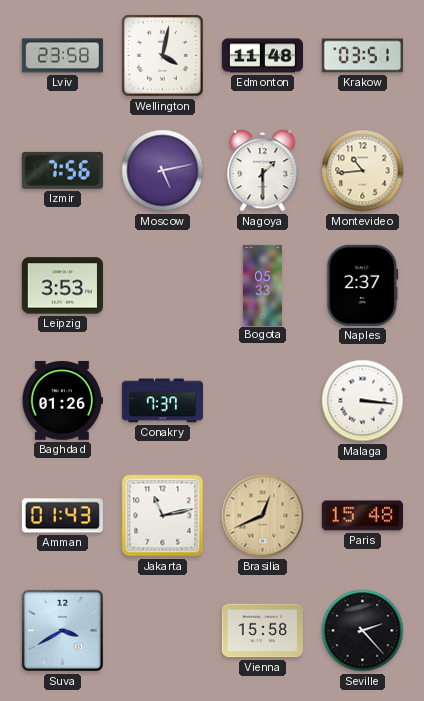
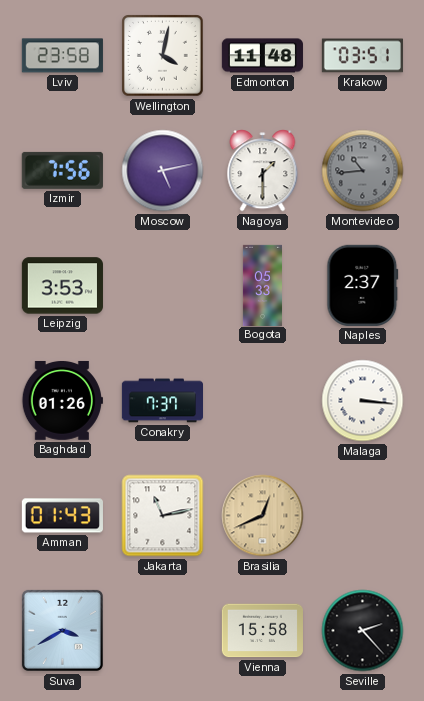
Montevideo dial: cream -> grey
Paris: 15:48 -> none
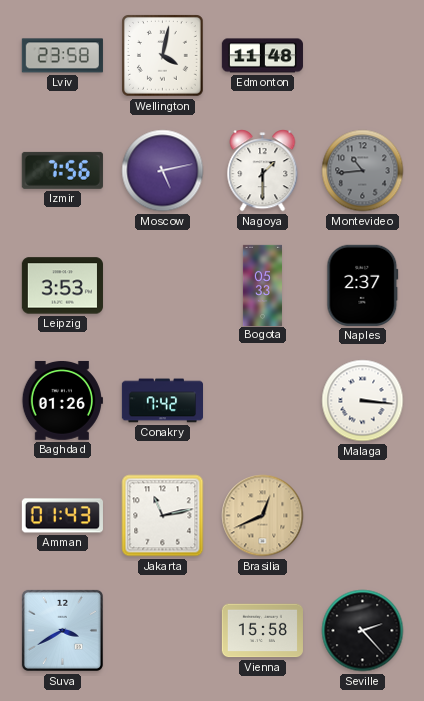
Krakow: 03:51 -> none
Conakry: 7:37 -> 7:42
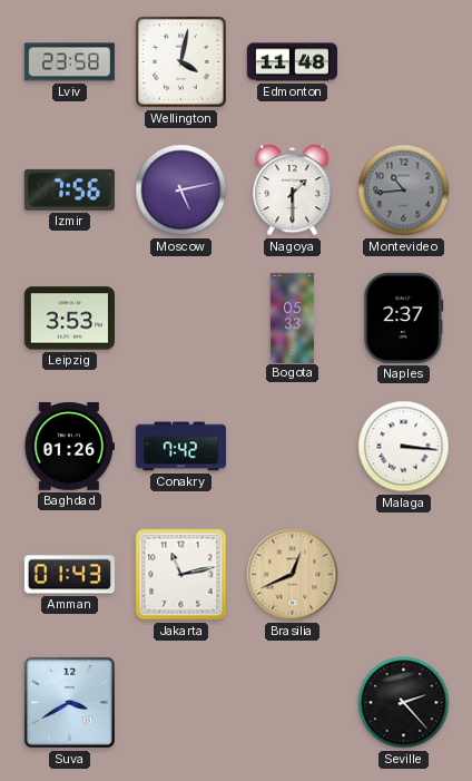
Vienna: 15:58 -> none
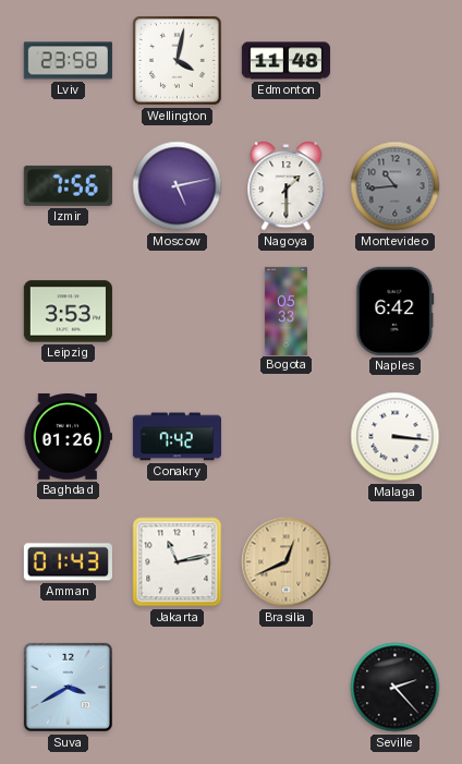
Naples: 2:37 -> 6:42
